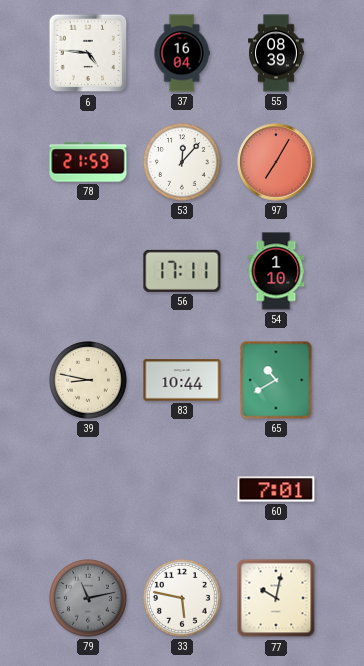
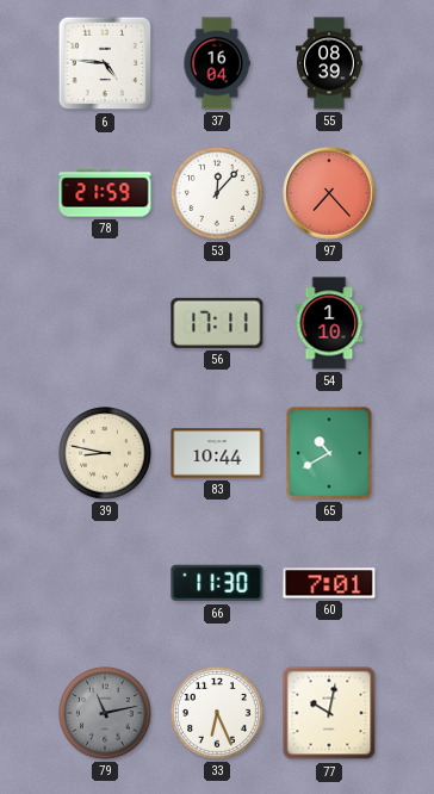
97: 7:05 -> 7:23
66: none -> 11:30
33: 5:47 -> 6:26
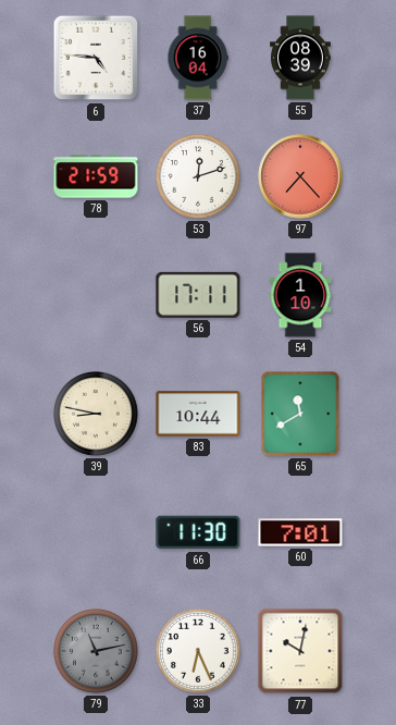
53: 12:07 -> 12:12
65: 10:40 -> 11:40
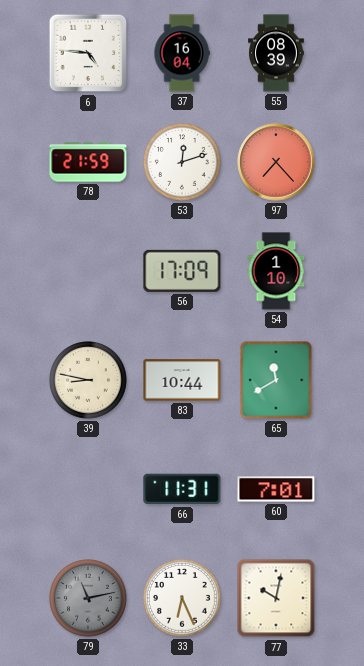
56: 17:11 -> 17:09
66: 11:30 -> 11:31
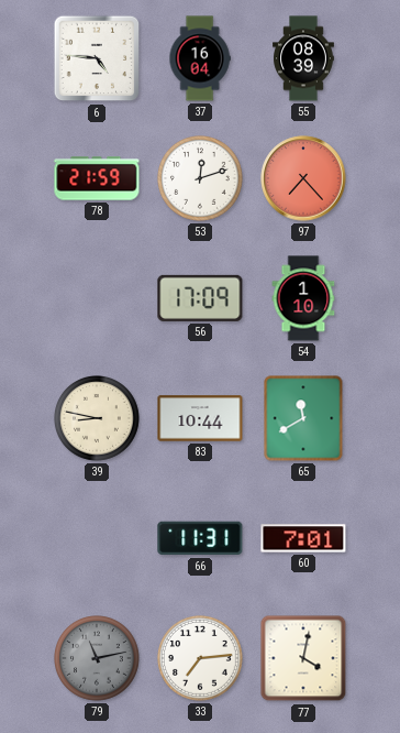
33: 6:26 -> 7:14
77: 10:02 -> 4:02
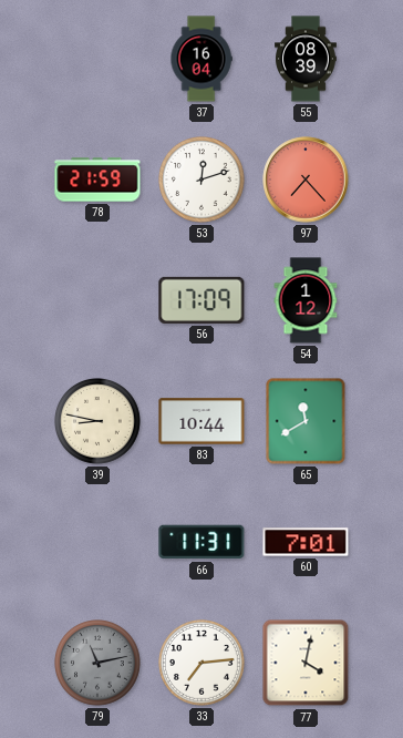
6: 4:46 -> none
54: 1:10 -> 1:12
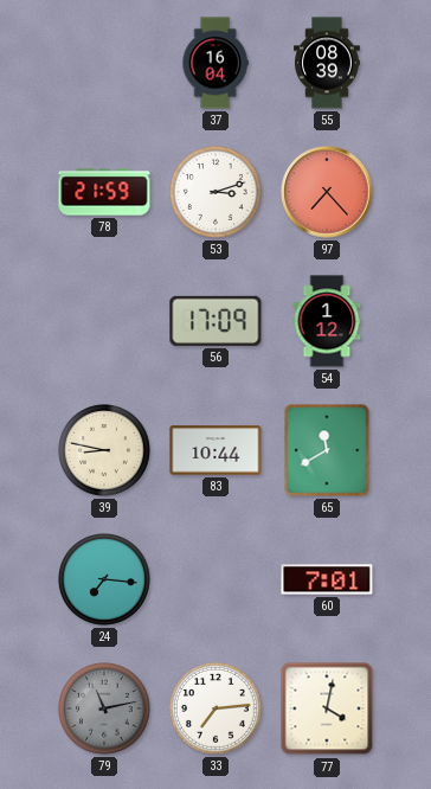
53: 12:12 -> 3:12
24: none -> 7:16
66: 11:31 -> none
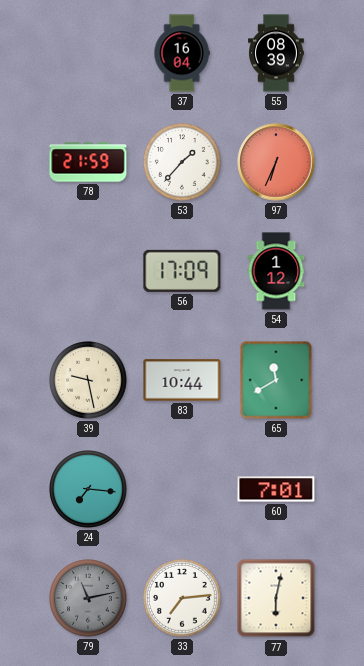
53: 3:12 -> 1:37
97: 7:23 -> 6:34
39: 8:47 -> 9:28
77: 4:02 -> 6:02
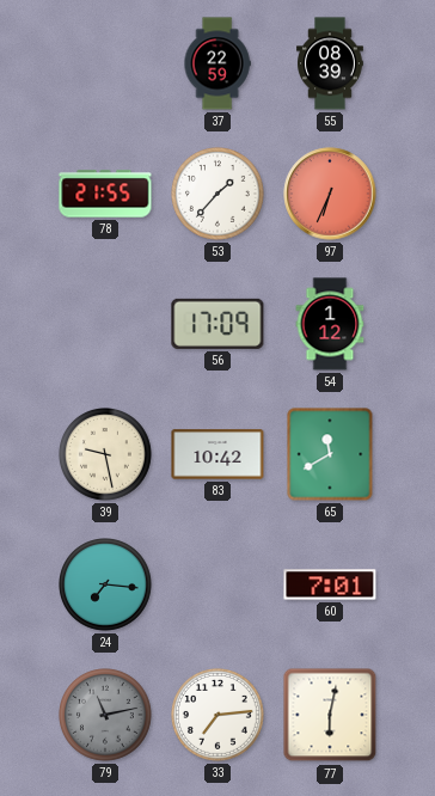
37: 16:04 -> 22:59
78: 21:59 -> 21:55
83: 10:44 -> 10:42
